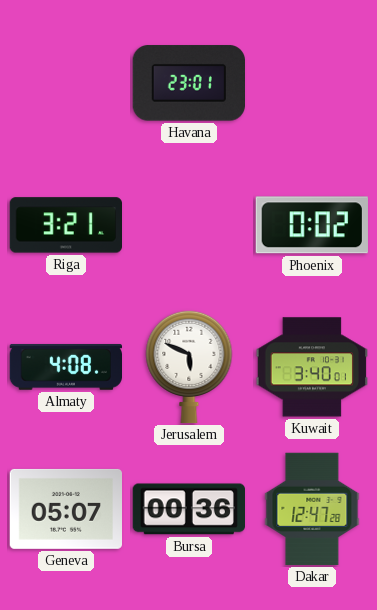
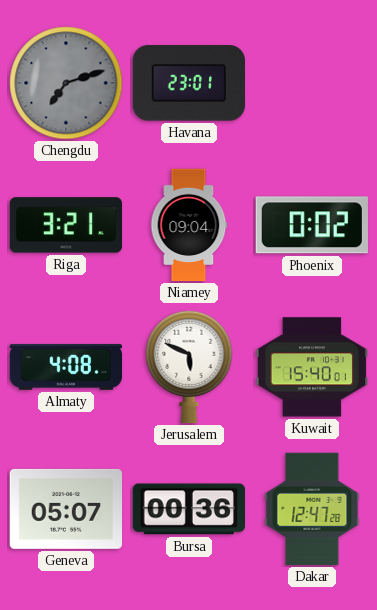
Chengdu: none -> 7:12
Niamey: none -> 09:04
Kuwait: 3:40 -> 15:40
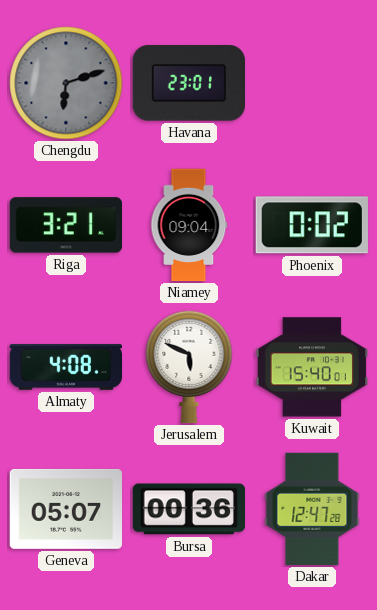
Chengdu: 7:12 -> 6:12
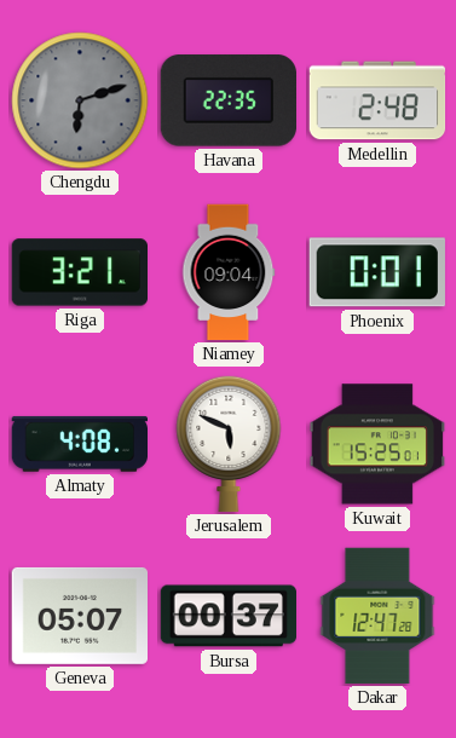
Havana: 23:01 -> 22:35
Medellin: none -> 2:48
Phoenix: 0:02 -> 0:01
Kuwait: 15:40 -> 15:25
Bursa: 00:36 -> 00:37
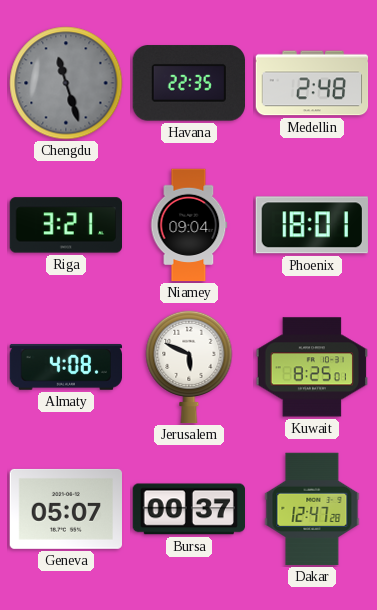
Chengdu: 6:12 -> 11:27
Phoenix: 0:01 -> 18:01
Kuwait: 15:25 -> 8:25
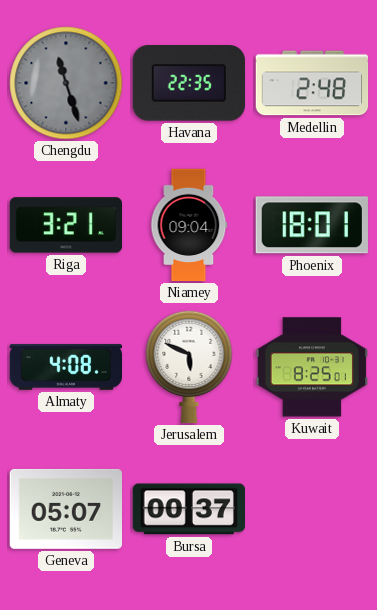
Dakar: 12:47 -> none
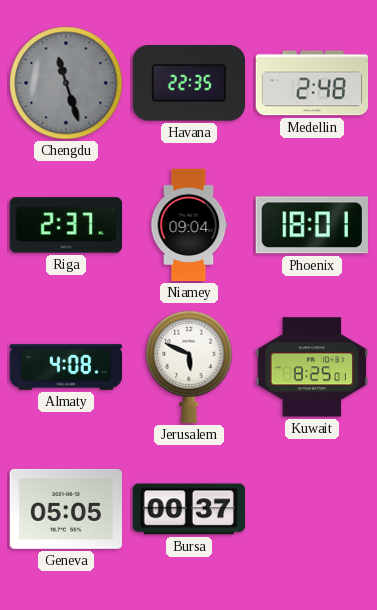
Riga: 3:21 -> 2:37
Geneva: 05:07 -> 05:05
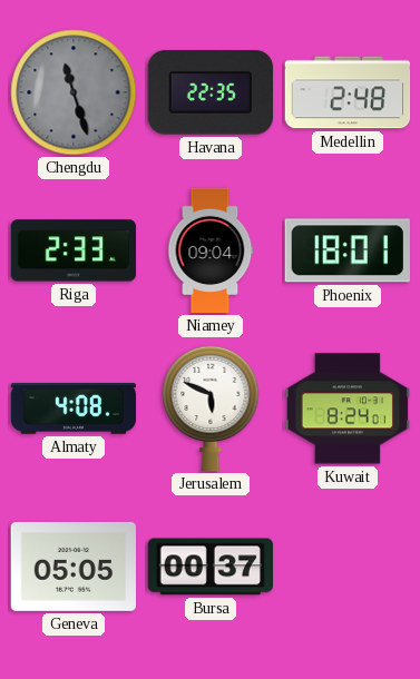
Riga: 2:37 -> 2:33
Kuwait: 8:25 -> 8:24
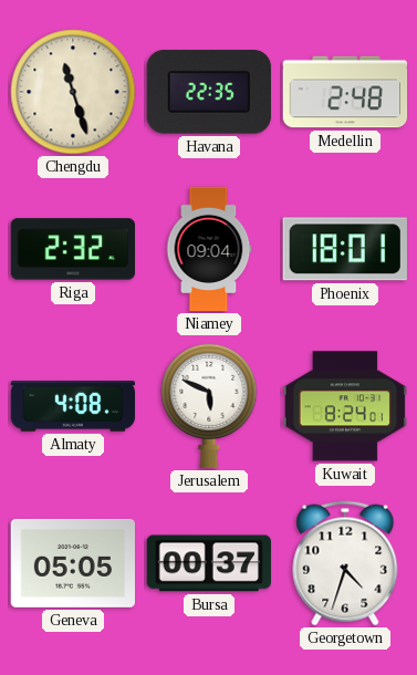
Chengdu dial: grey -> cream
Riga: 2:33 -> 2:32
Georgetown: none -> 4:33
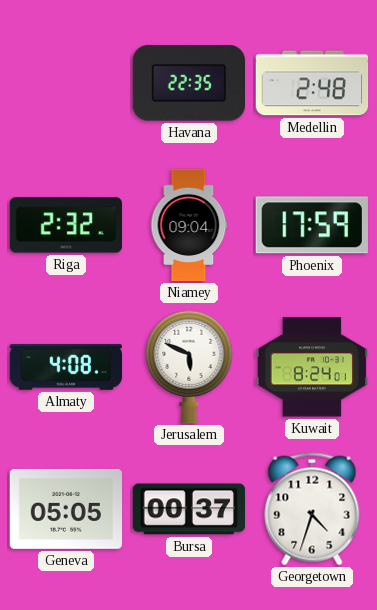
Chengdu: 11:27 -> none
Phoenix: 18:01 -> 17:59
